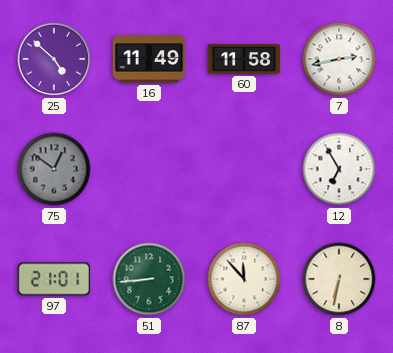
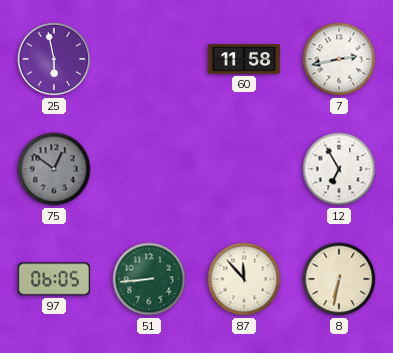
25: 4:52 -> 5:58
16: 11:49 -> none
97: 21:01 -> 06:05
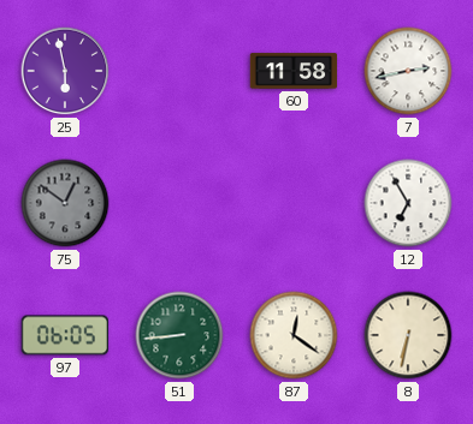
87: 11:53 -> 12:21
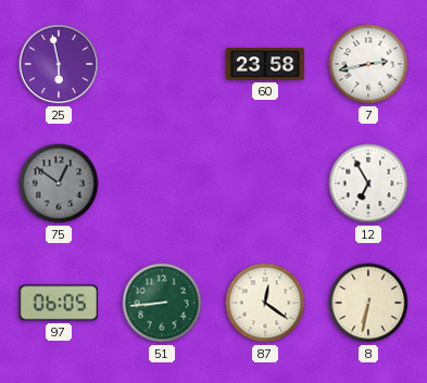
60: 11:58 -> 23:58
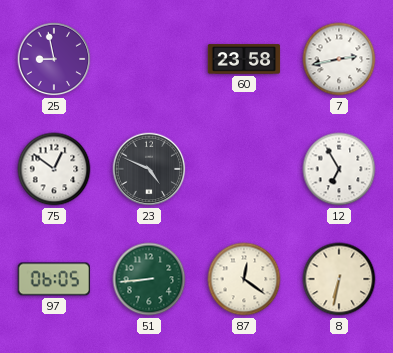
25: 5:58 -> 8:58
75 dial: grey -> white
23: none -> 4:49
